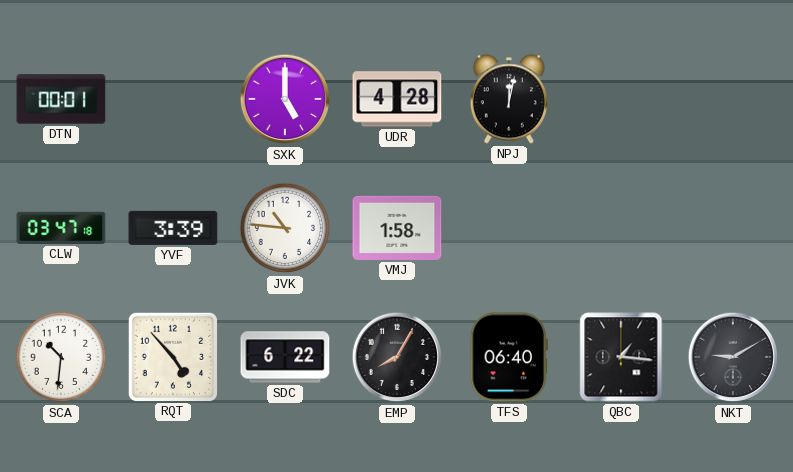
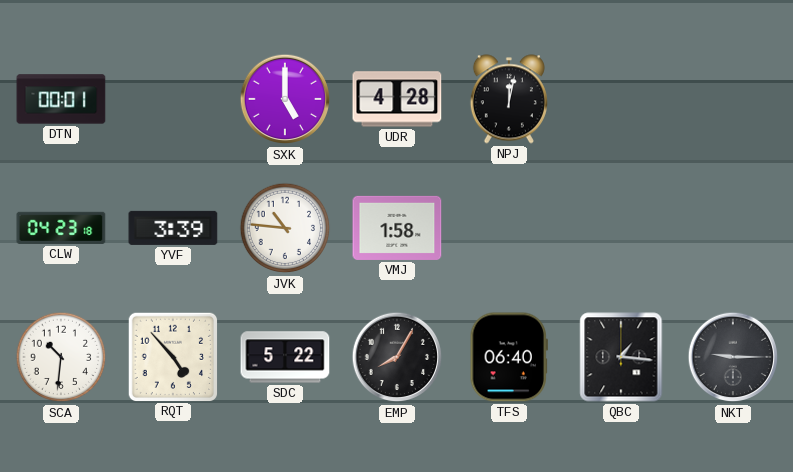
CLW: 03:47 -> 04:23
SDC: 6:22 -> 5:22
NKT: 9:10 -> 9:15
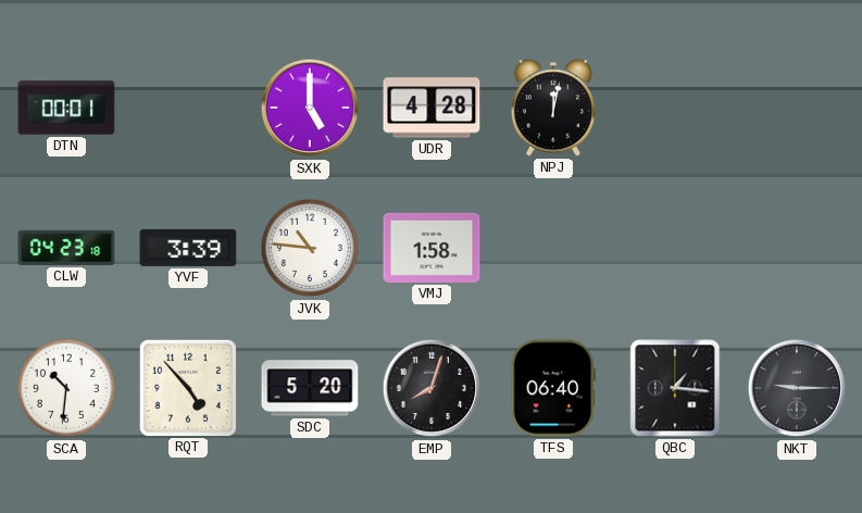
SDC: 5:22 -> 5:20
EMP: 8:05 -> 8:03
